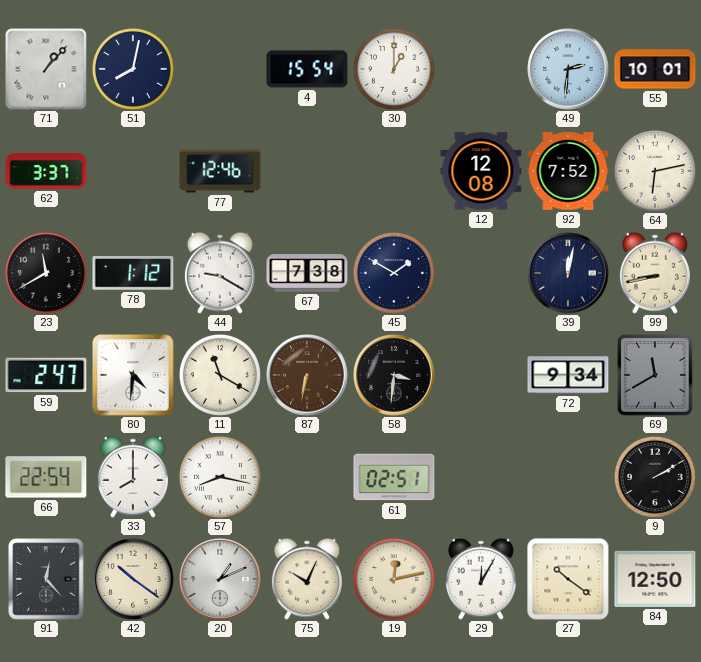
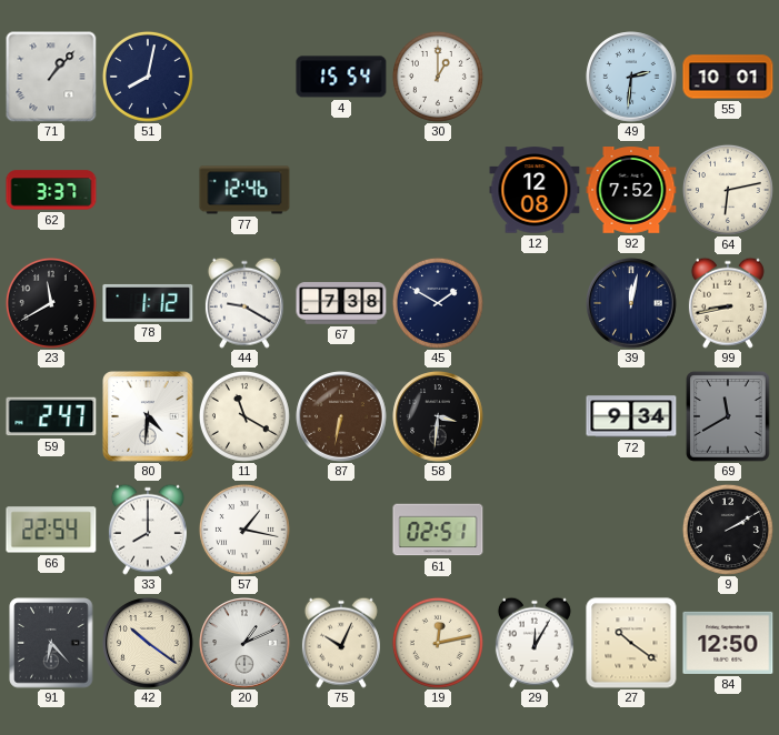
57: 8:17 -> 1:17
91: 12:23 -> 6:23
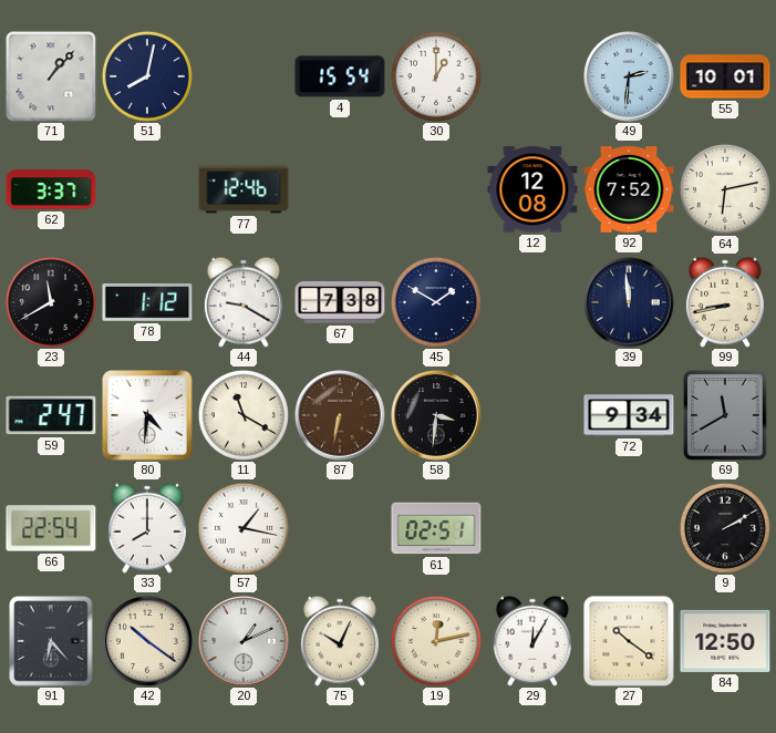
39: 12:02 -> 11:59
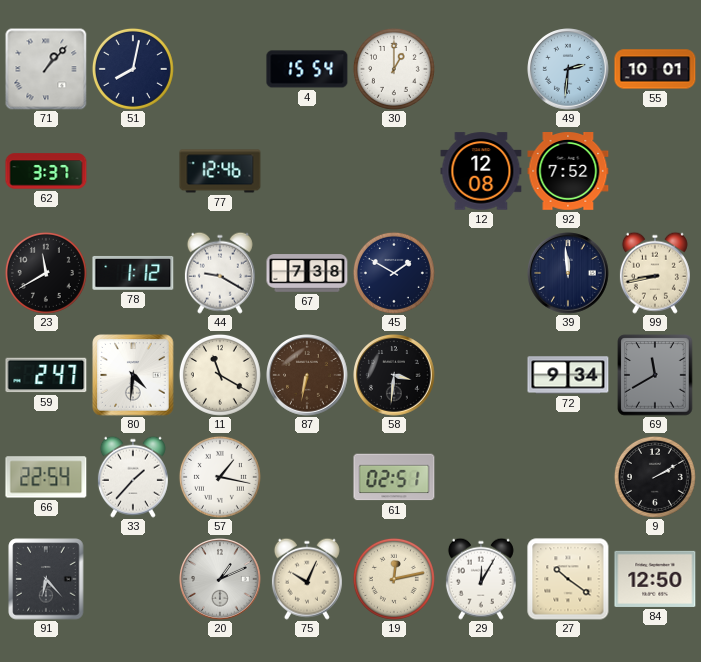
64: 6:13 -> none
33: 8:00 -> 1:37
42: 10:21 -> none
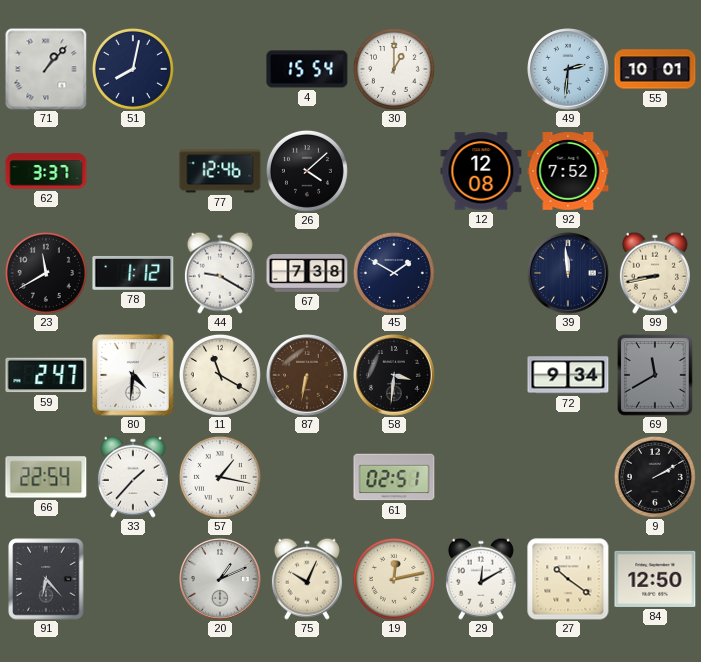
26: none -> 4:08
29: 12:05 -> 12:10
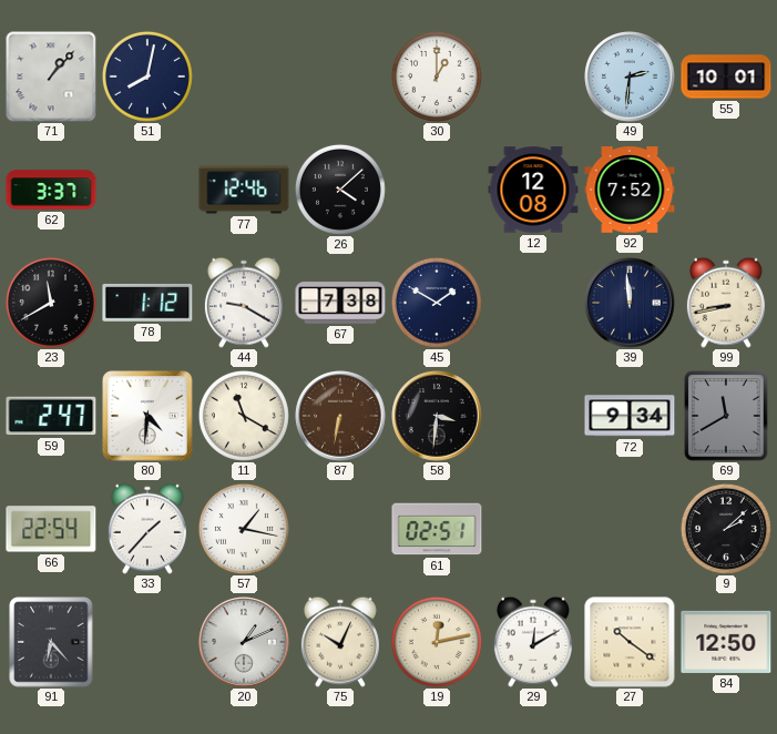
4: 15:54 -> none
9: 2:10 -> 2:08
